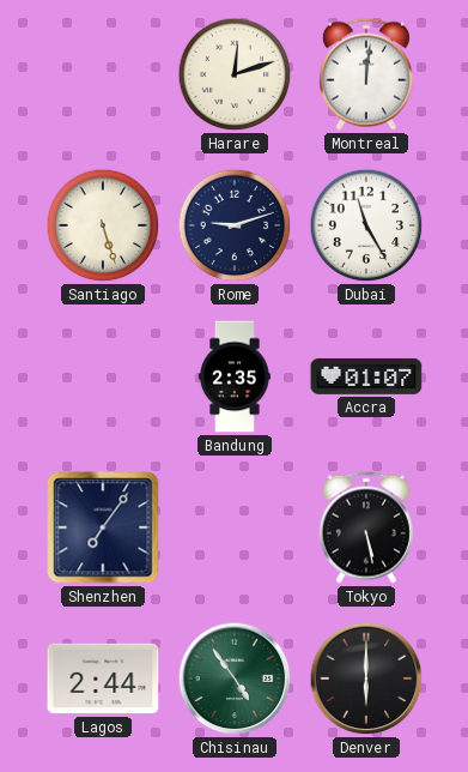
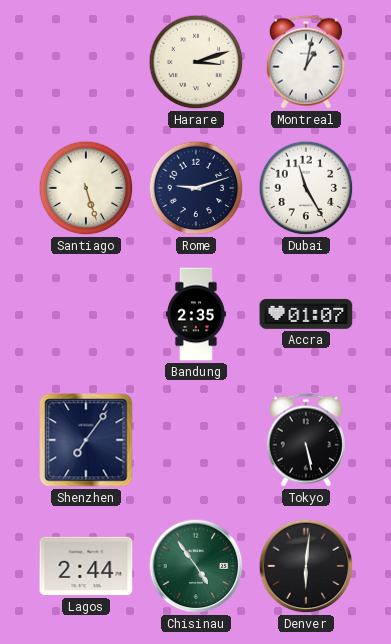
Harare: 12:12 -> 3:12
Montreal: 12:01 -> 1:02
Denver: 6:00 -> 6:01
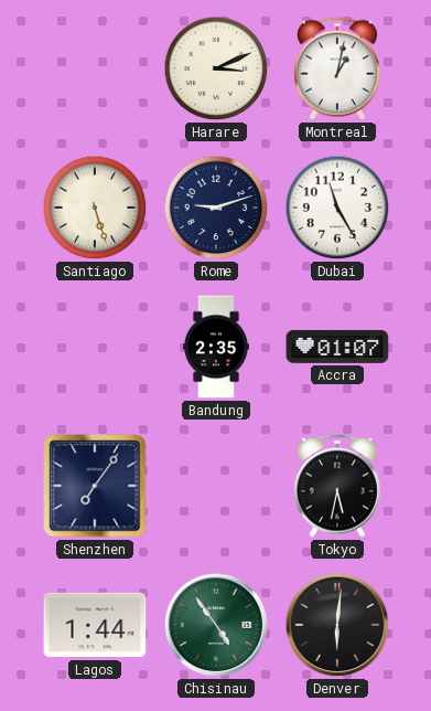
Harare: 3:12 -> 3:11
Tokyo: 5:28 -> 5:32
Lagos: 2:44 -> 1:44
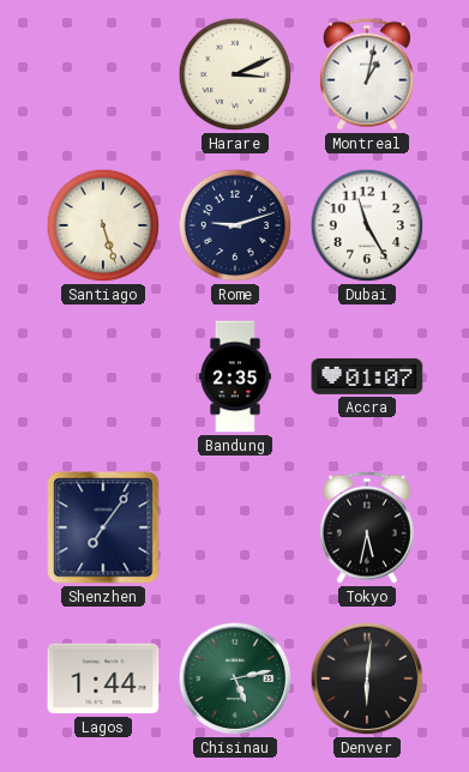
Chisinau: 4:54 -> 5:13
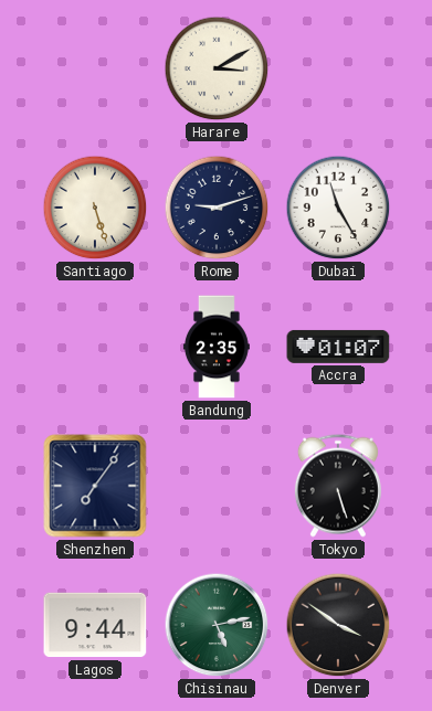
Harare: 3:11 -> 3:10
Montreal: 1:02 -> none
Tokyo: 5:32 -> 5:27
Lagos: 1:44 -> 9:44
Denver: 6:01 -> 3:51
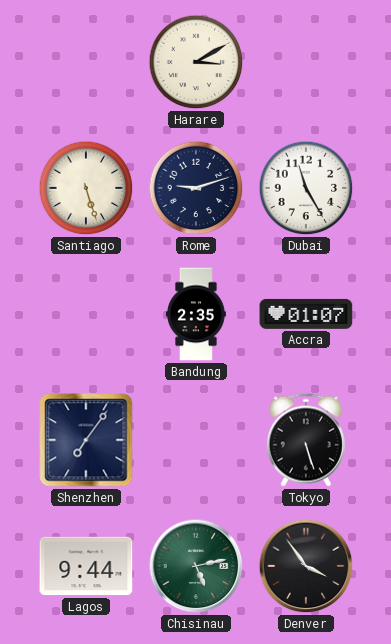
Denver: 3:51 -> 3:54
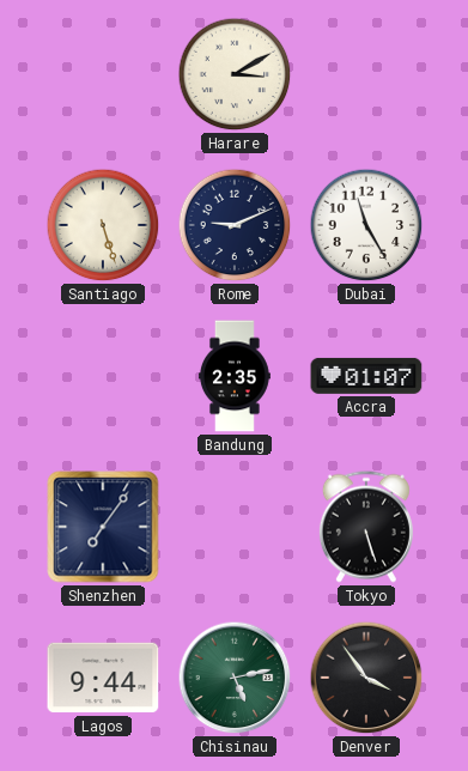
Rome: 9:12 -> 9:11
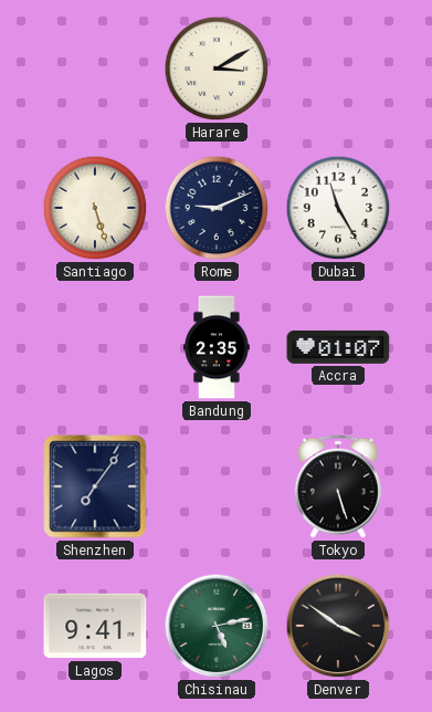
Lagos: 9:44 -> 9:41
Denver: 3:54 -> 3:51
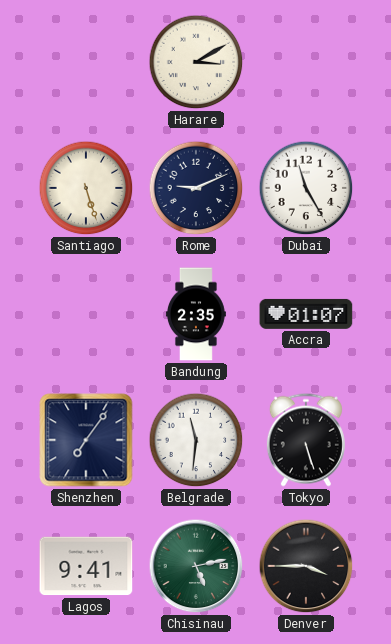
Belgrade: none -> 11:31
Denver: 3:51 -> 3:45
